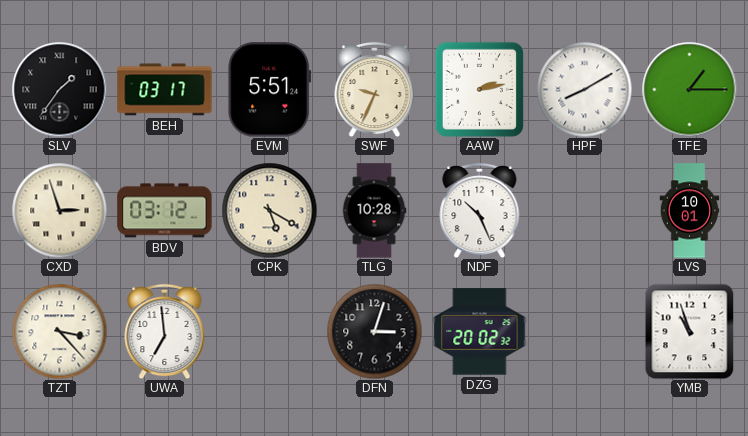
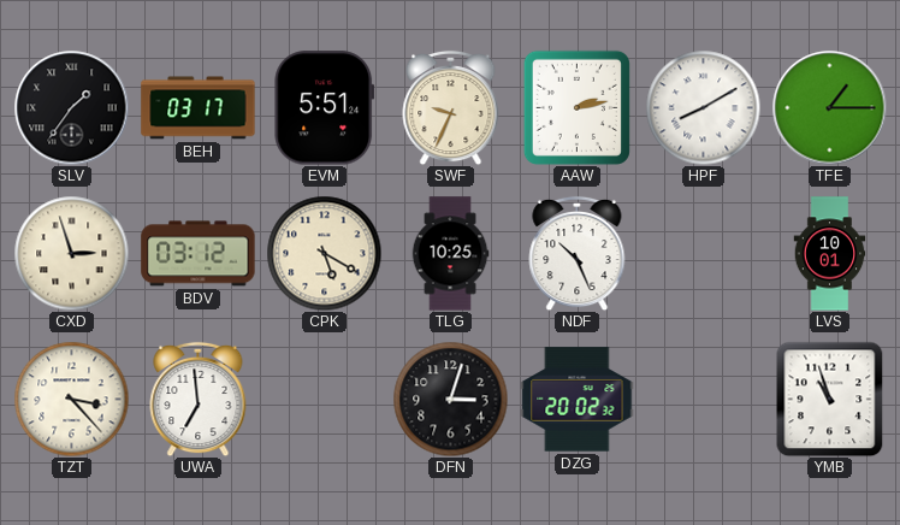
TLG: 10:28 -> 10:25
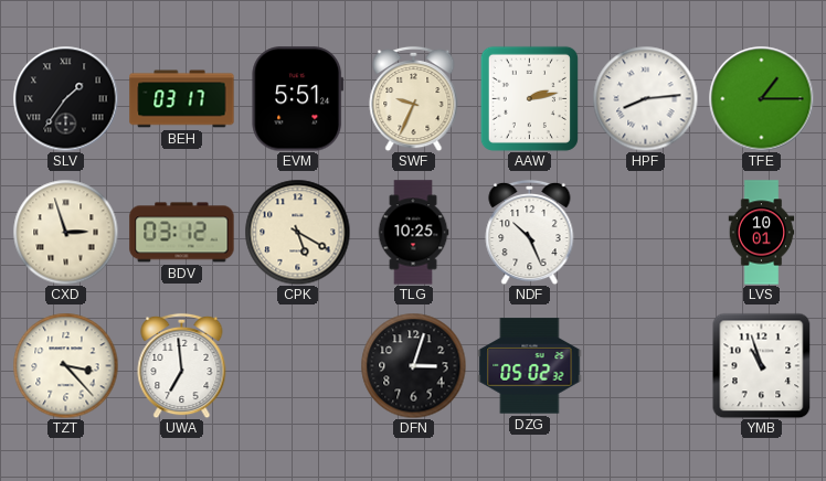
HPF: 8:10 -> 8:14
DZG: 20:02 -> 05:02
